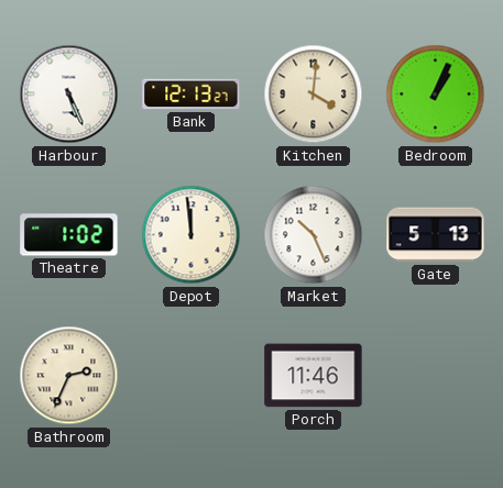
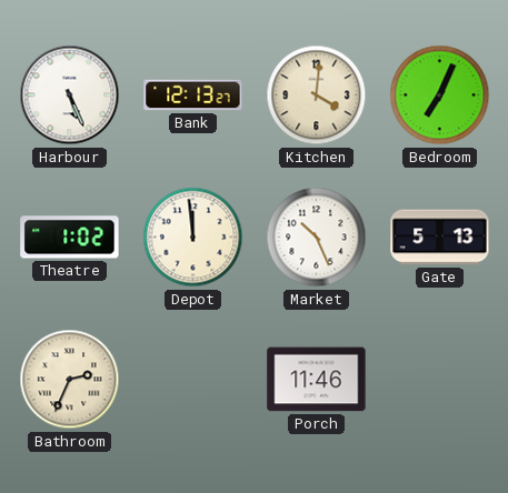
Bedroom: 1:04 -> 7:04
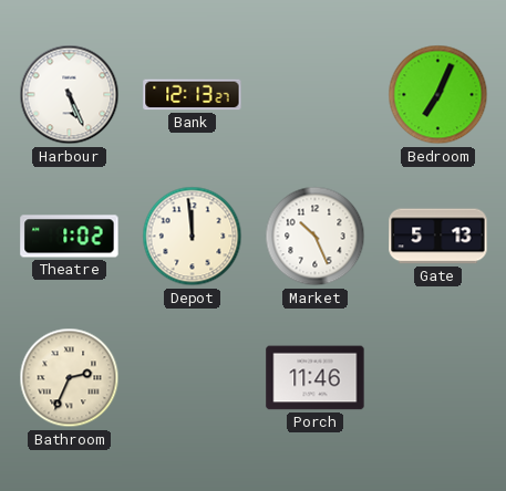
Kitchen: 4:01 -> none
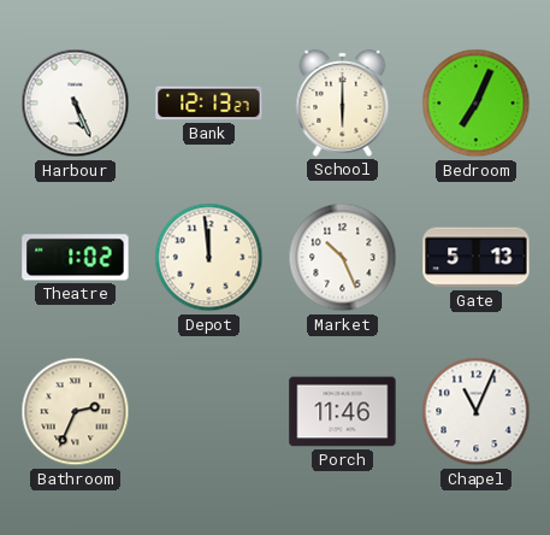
School: none -> 6:00
Chapel: none -> 11:04
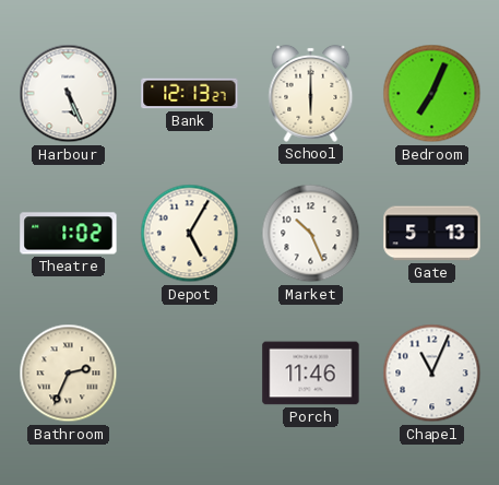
Depot: 11:59 -> 5:05
